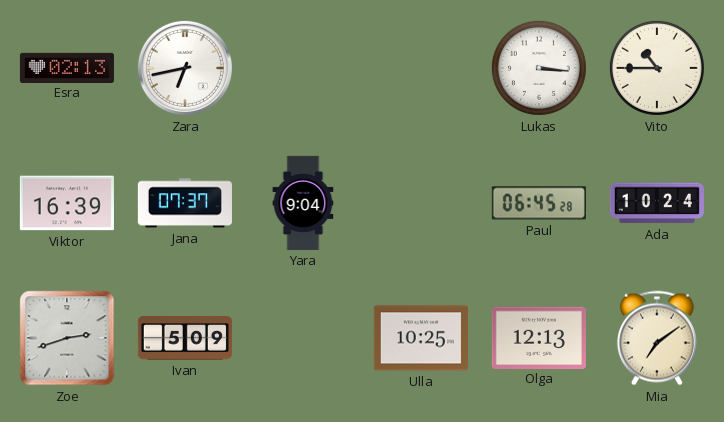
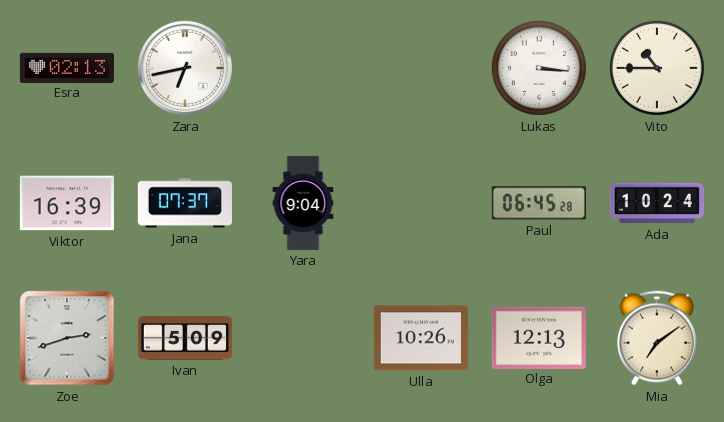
Ulla: 10:25 -> 10:26
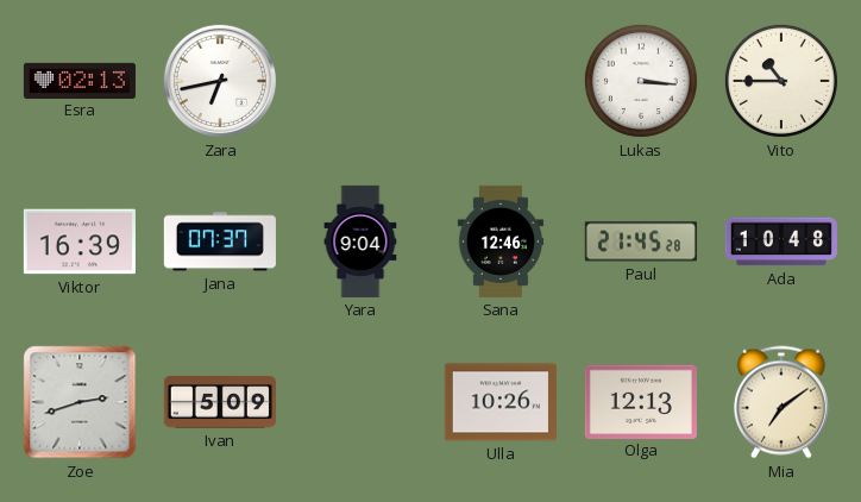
Sana: none -> 12:46
Paul: 06:45 -> 21:45
Ada: 10:24 -> 10:48
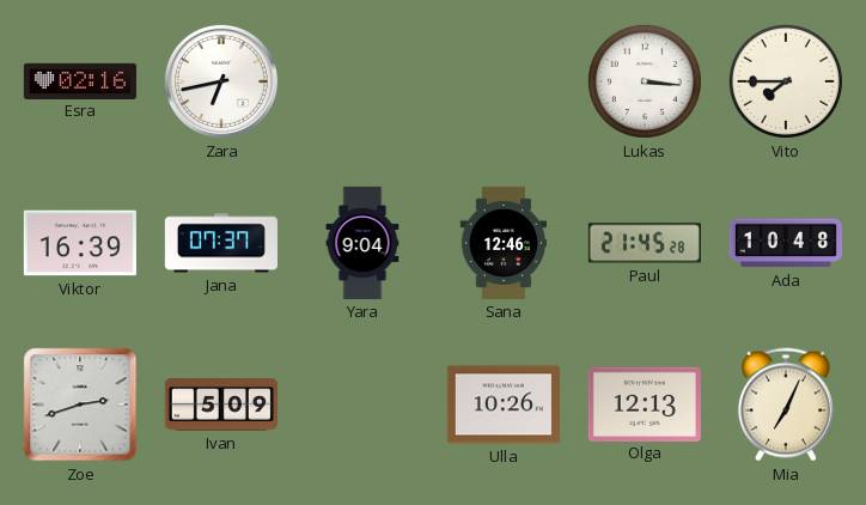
Esra: 02:13 -> 02:16
Vito: 10:45 -> 7:45
Mia: 7:09 -> 7:04
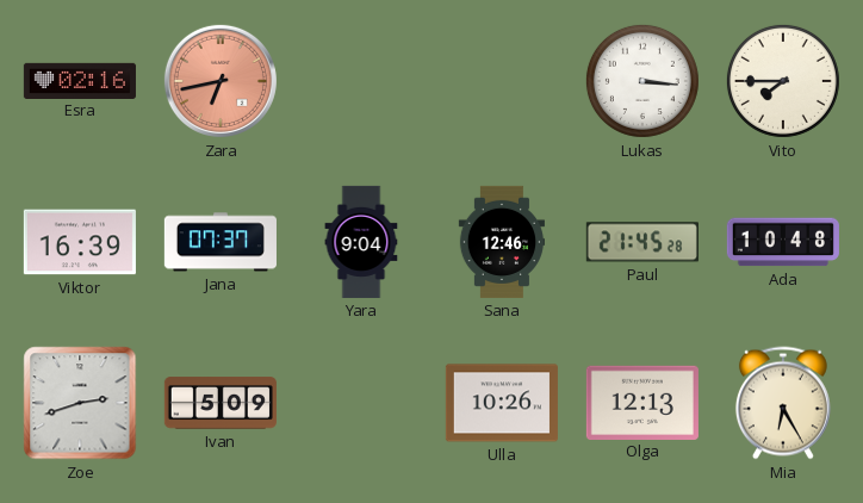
Zara dial: white -> salmon
Mia: 7:04 -> 6:25
